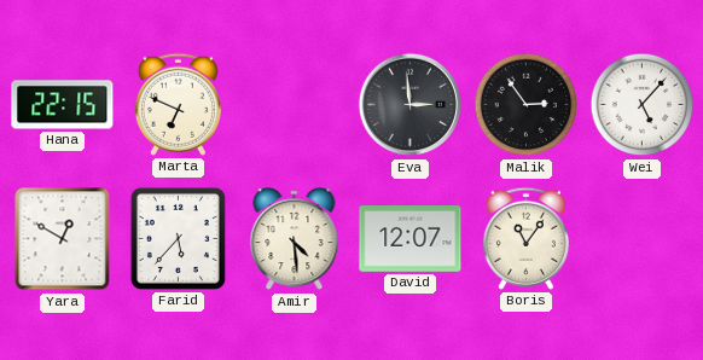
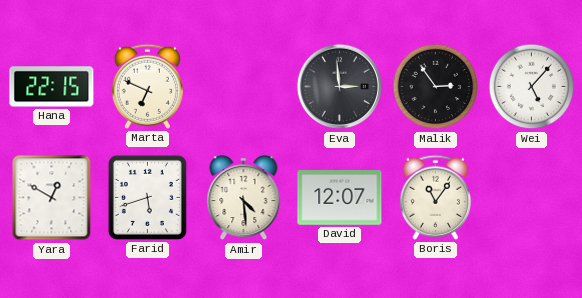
Farid: 5:37 -> 5:42
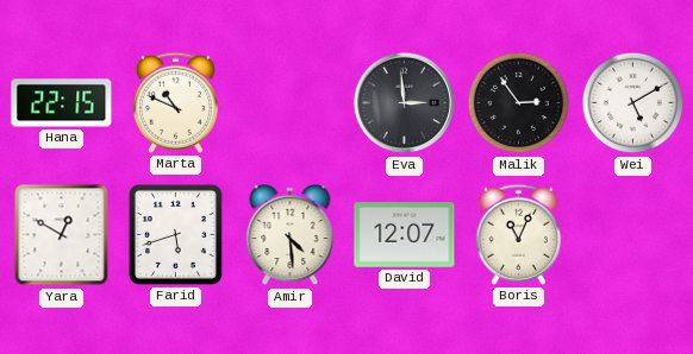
Marta: 6:49 -> 10:49
Wei: 5:07 -> 5:10
Boris: 11:06 -> 11:04
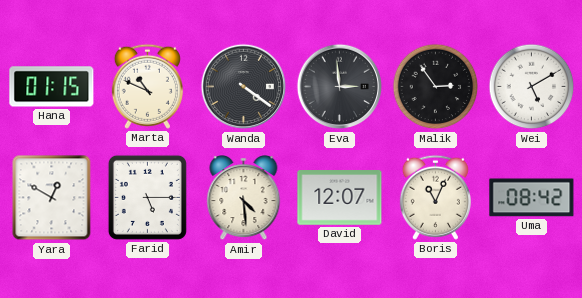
Hana: 22:15 -> 01:15
Wanda: none -> 4:21
Farid: 5:42 -> 5:15
Uma: none -> 08:42
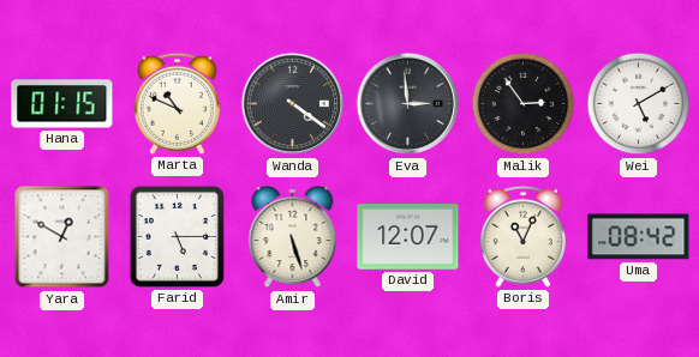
Amir: 4:29 -> 5:27
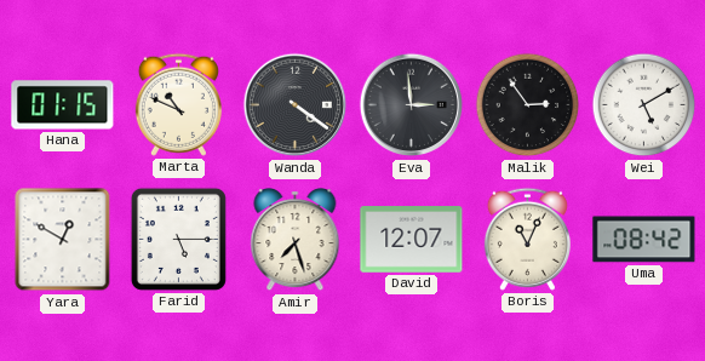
Amir: 5:27 -> 7:27
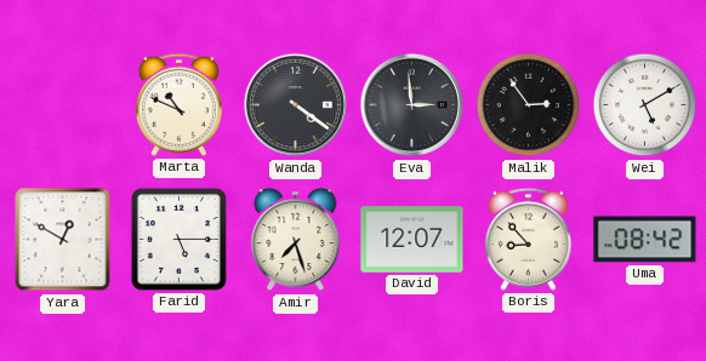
Hana: 01:15 -> none
Boris: 11:04 -> 8:53
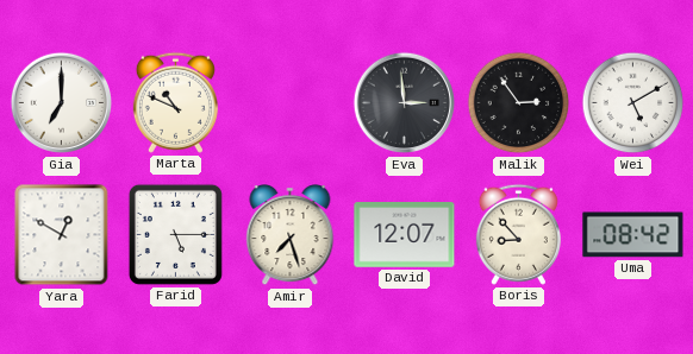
Gia: none -> 7:00
Wanda: 4:21 -> none
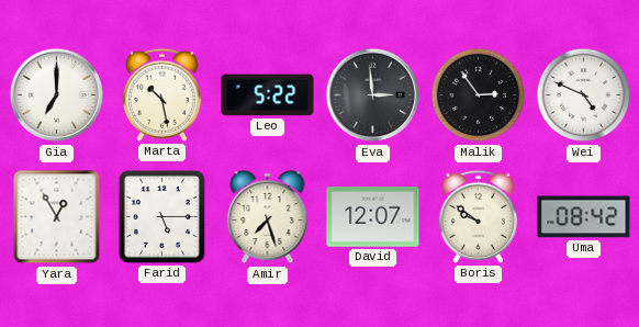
Marta: 10:49 -> 10:28
Leo: none -> 5:22
Wei: 5:10 -> 4:49
Yara: 12:50 -> 12:55
Boris: 8:53 -> 9:51
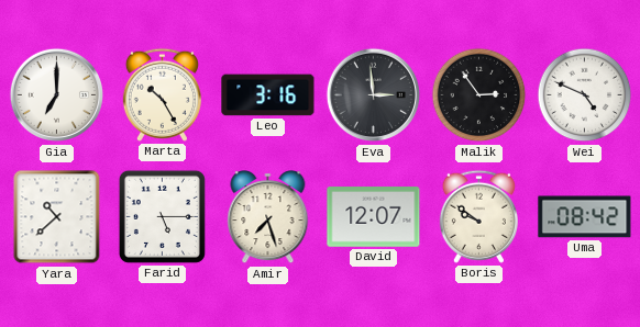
Marta: 10:28 -> 10:25
Leo: 5:22 -> 3:16
Yara: 12:55 -> 10:38
